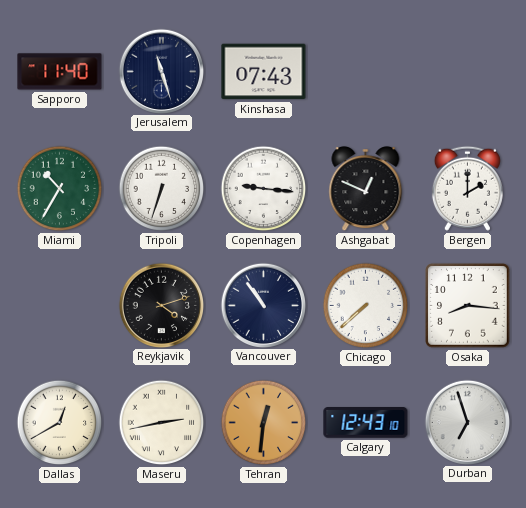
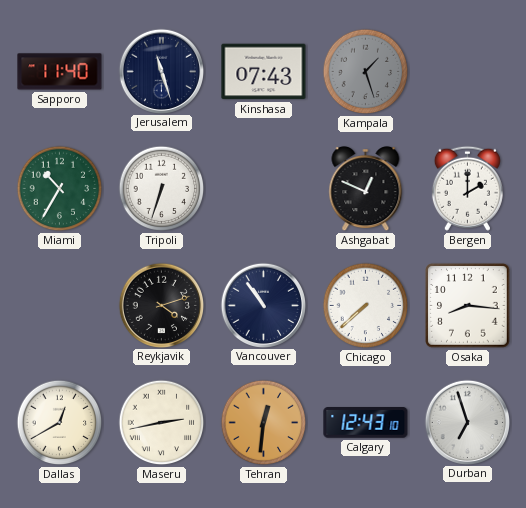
Kampala: none -> 1:27
Copenhagen: 9:16 -> none
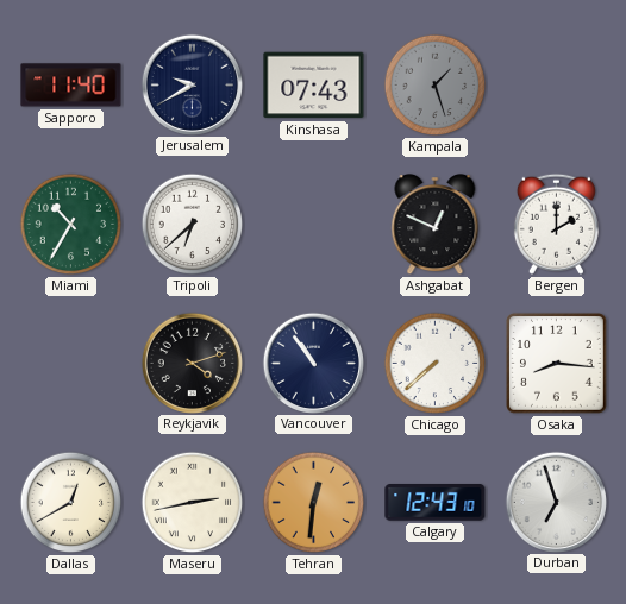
Jerusalem: 11:27 -> 9:40
Tripoli: 6:33 -> 6:38
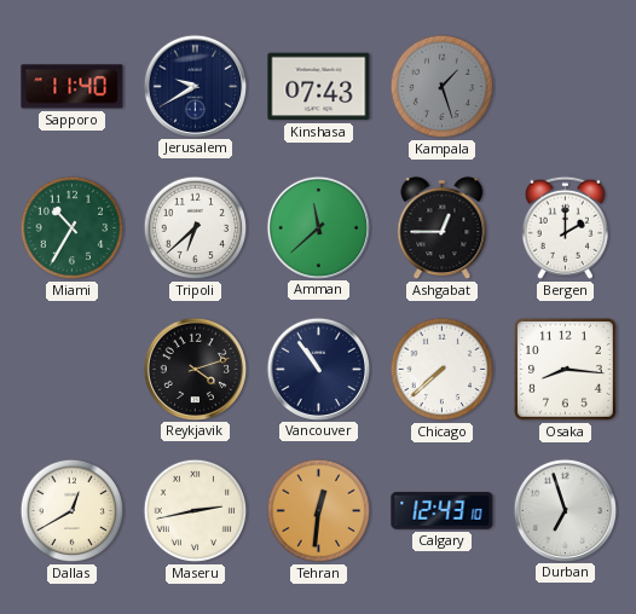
Amman: none -> 11:38
Ashgabat: 12:49 -> 12:45
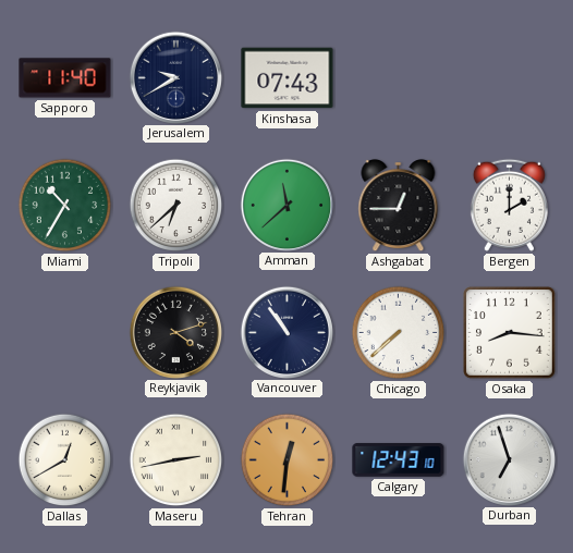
Kampala: 1:27 -> none
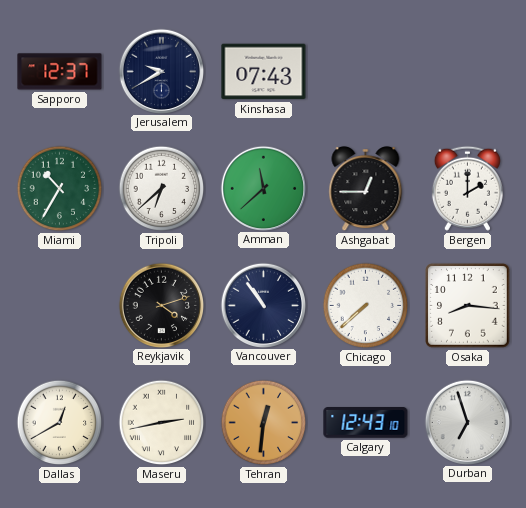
Sapporo: 11:40 -> 12:37
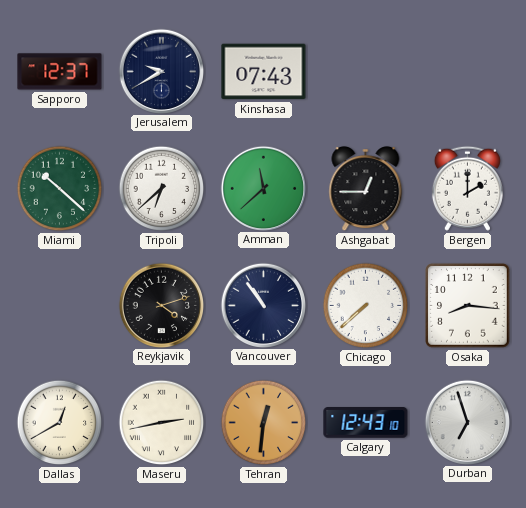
Miami: 10:35 -> 10:22
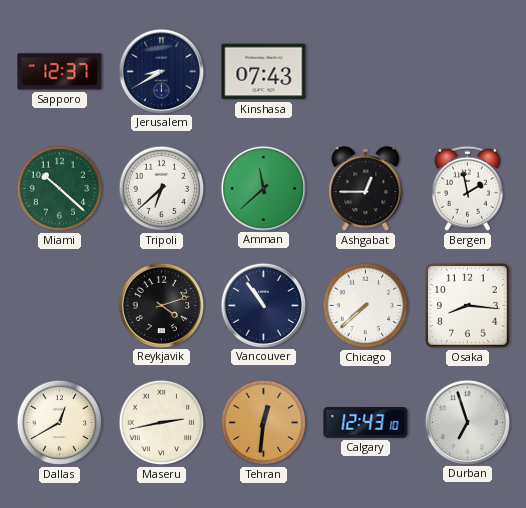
Jerusalem: 9:40 -> 8:40
Bergen: 2:00 -> 1:58
